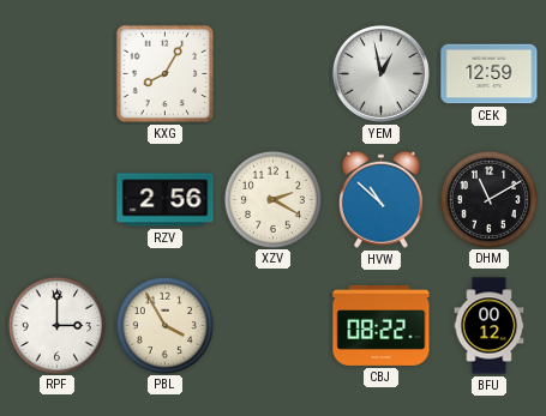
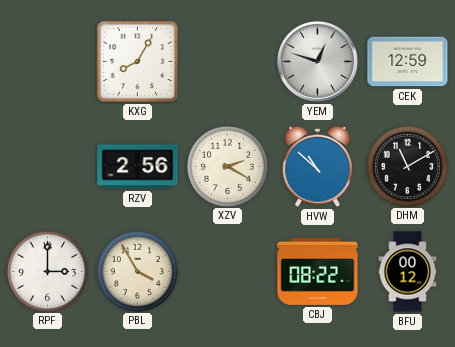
YEM: 12:58 -> 12:48
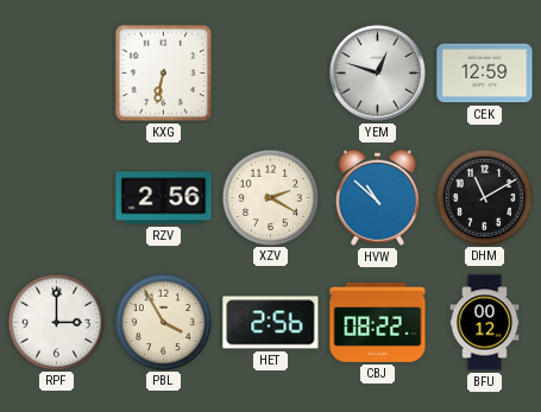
KXG: 8:05 -> 6:32
HET: none -> 2:56
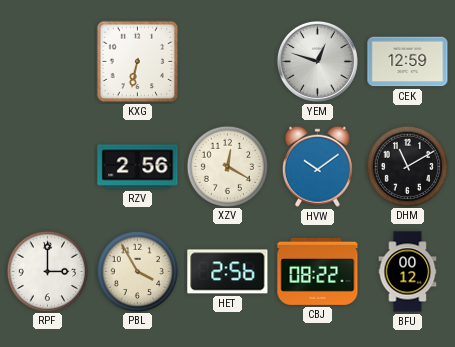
XZV: 2:20 -> 12:20
HVW: 10:52 -> 10:09
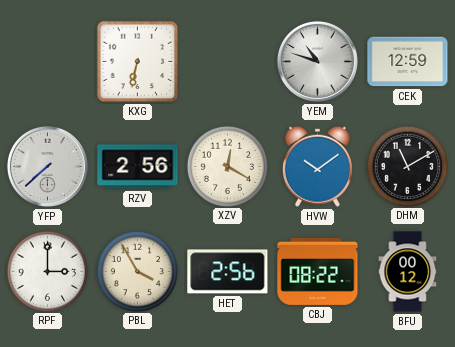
YEM: 12:48 -> 10:48
YFP: none -> 7:38
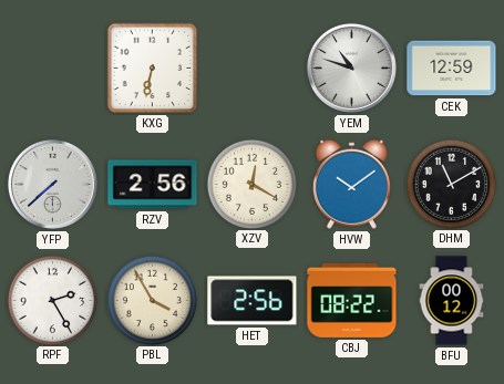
RPF: 3:00 -> 2:25
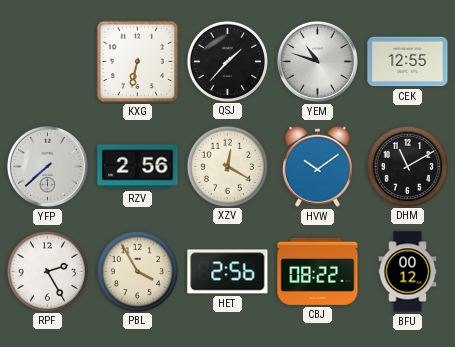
QSJ: none -> 1:37
CEK: 12:59 -> 12:55
